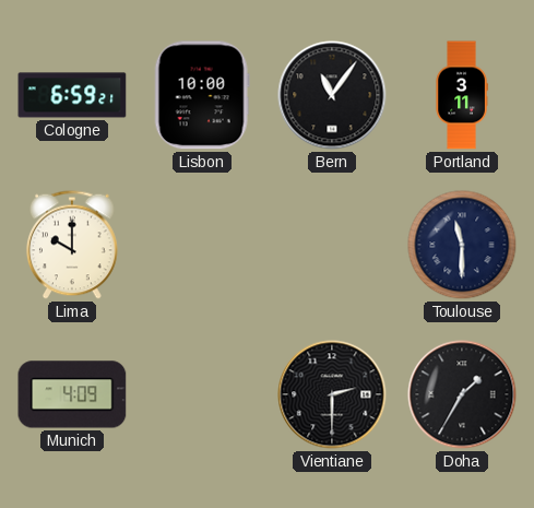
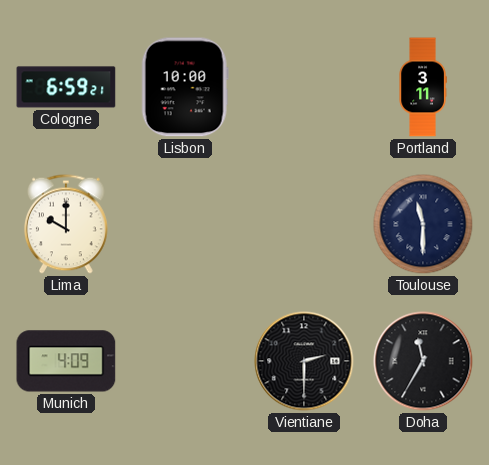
Bern: 11:06 -> none
Doha: 1:35 -> 11:35
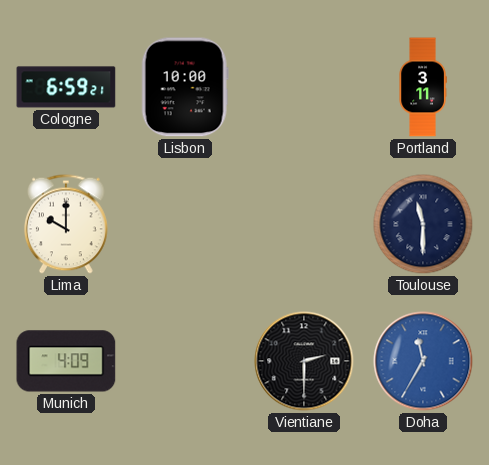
Doha dial: black -> blue
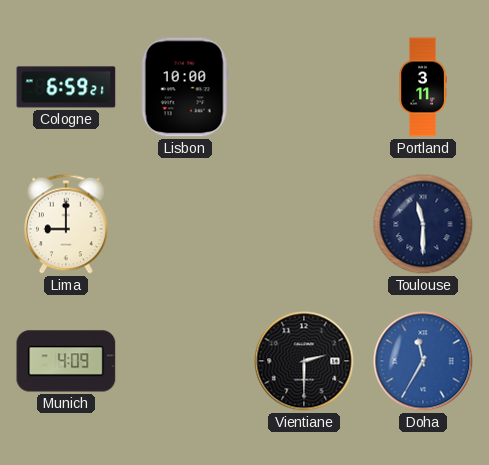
Lima: 10:00 -> 9:00
